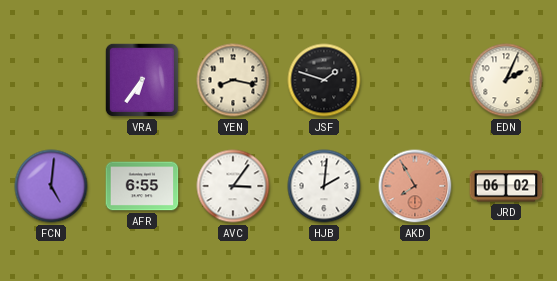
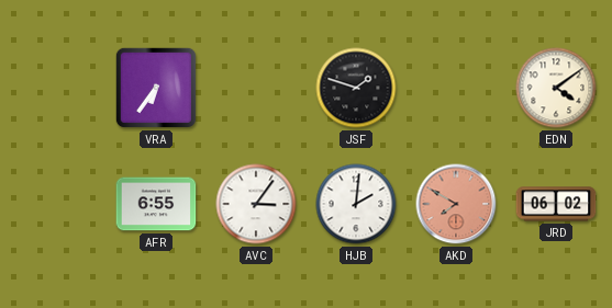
YEN: 8:17 -> none
EDN: 2:04 -> 4:09
FCN: 5:01 -> none
AKD: 7:55 -> 7:50
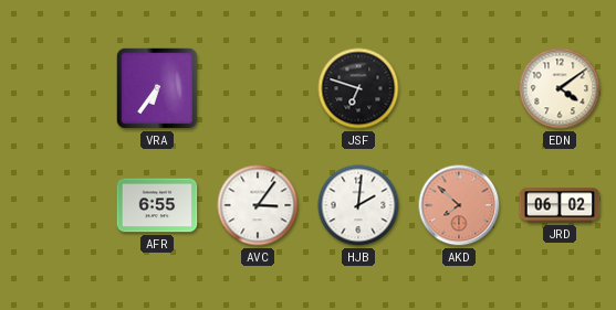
JSF: 1:48 -> 6:48
AKD: 7:50 -> 7:52
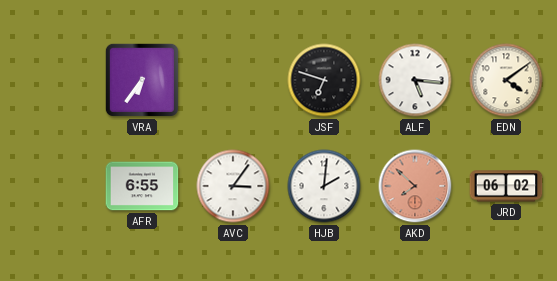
ALF: none -> 5:16
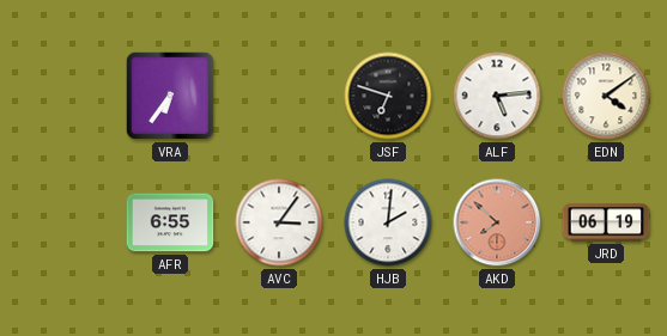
ALF: 5:16 -> 5:14
JRD: 06:02 -> 06:19
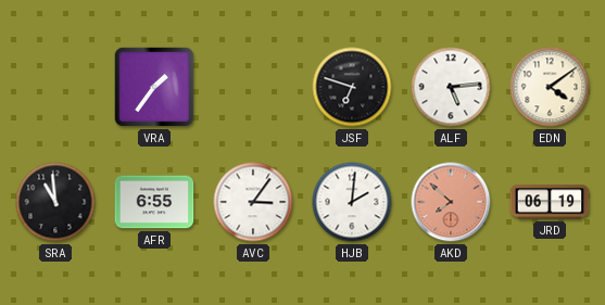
VRA: 6:36 -> 1:36
SRA: none -> 10:59
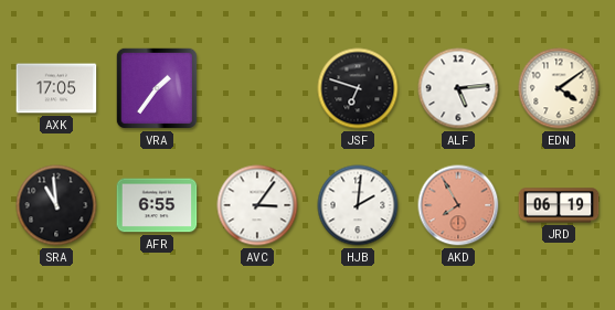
AXK: none -> 17:05
AKD: 7:52 -> 7:55
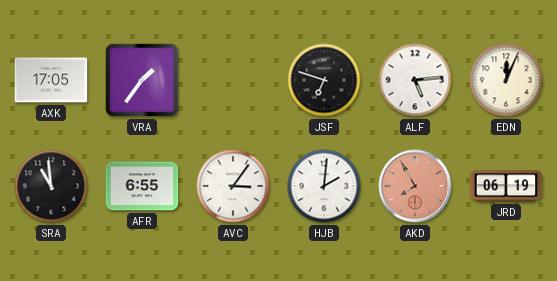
EDN: 4:09 -> 12:04
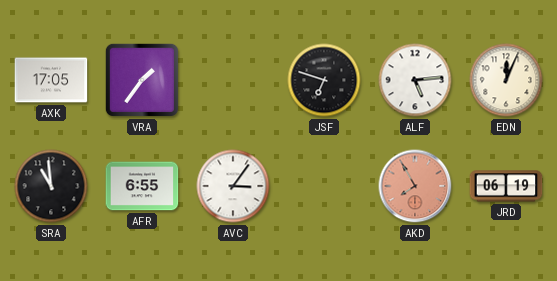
HJB: 2:01 -> none
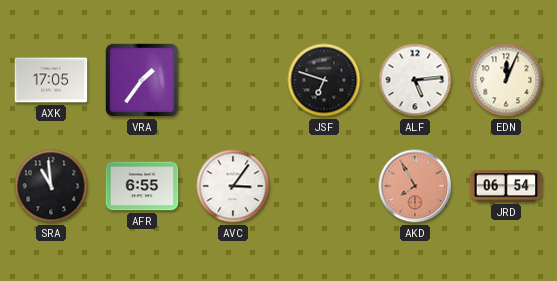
JRD: 06:19 -> 06:54
